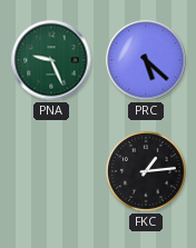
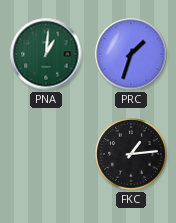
PNA: 9:26 -> 1:01
PRC: 5:22 -> 1:33
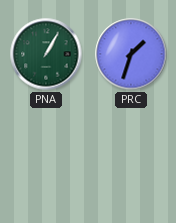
PNA: 1:01 -> 1:05
FKC: 1:14 -> none
